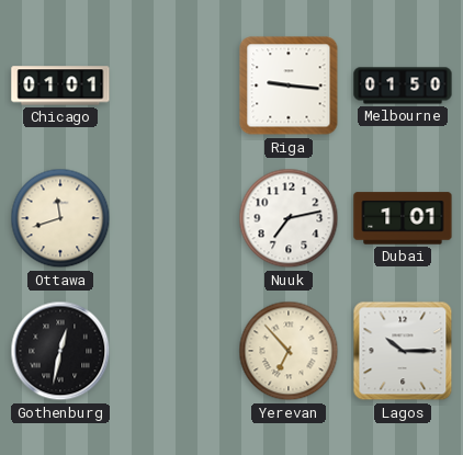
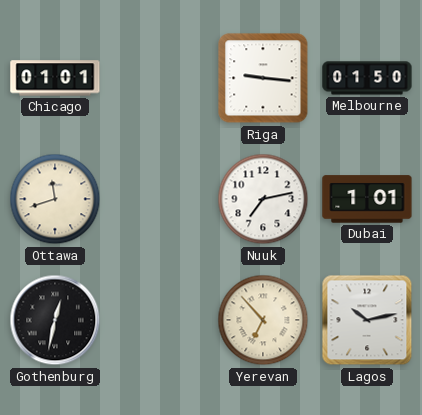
Lagos: 10:15 -> 10:13
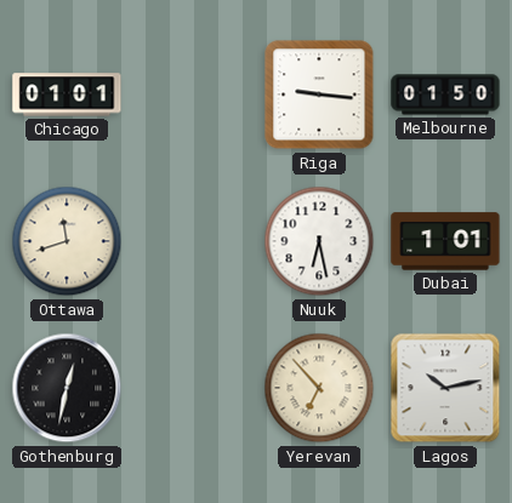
Nuuk: 7:13 -> 6:28
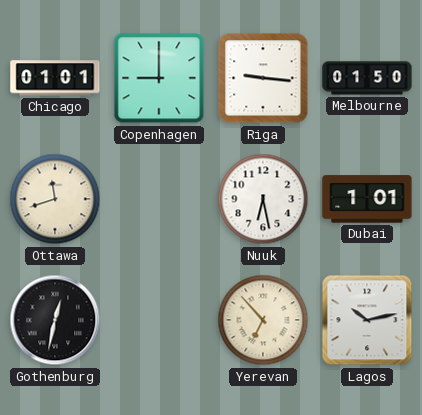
Copenhagen: none -> 9:00
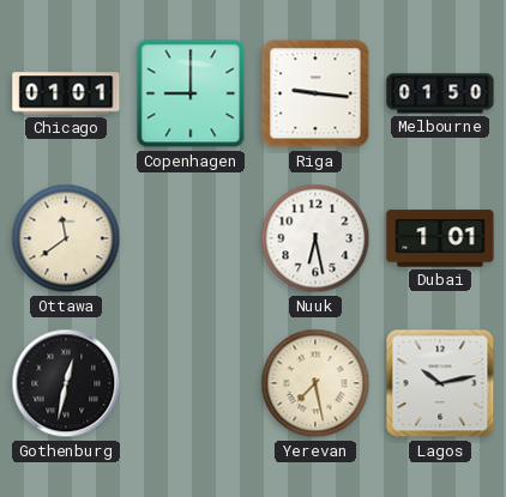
Ottawa: 11:42 -> 11:39
Yerevan: 6:53 -> 7:28
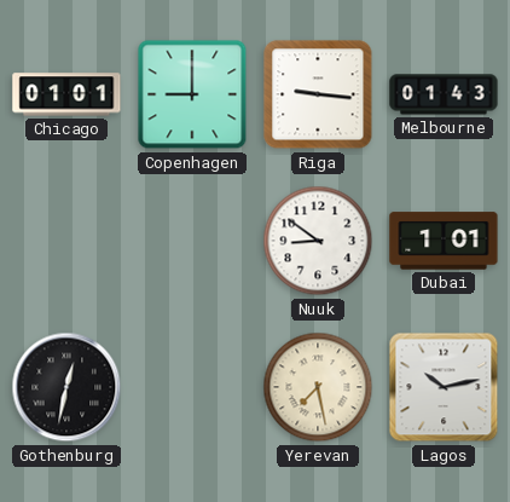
Melbourne: 01:50 -> 01:43
Ottawa: 11:39 -> none
Nuuk: 6:28 -> 8:51
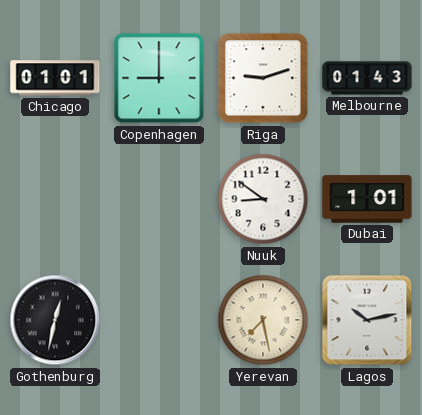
Riga: 9:16 -> 9:12
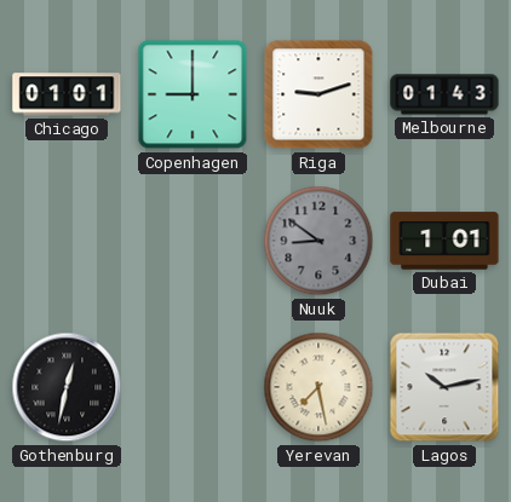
Nuuk dial: white -> grey
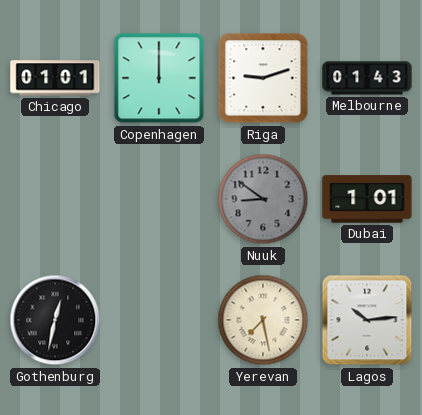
Copenhagen: 9:00 -> 12:00
Lagos: 10:13 -> 10:14
